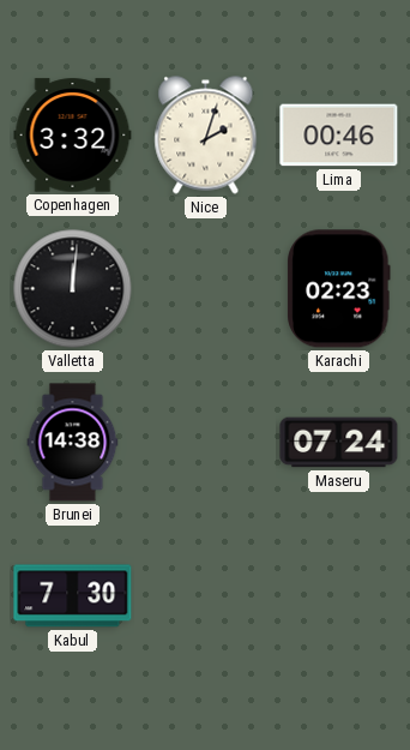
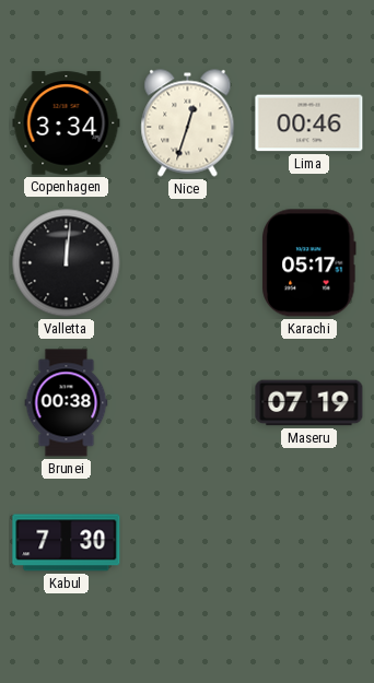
Copenhagen: 3:32 -> 3:34
Nice: 2:03 -> 12:33
Karachi: 02:23 -> 05:17
Brunei: 14:38 -> 00:38
Maseru: 07:24 -> 07:19
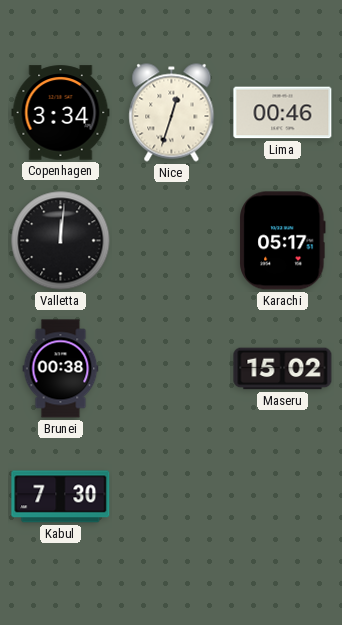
Maseru: 07:19 -> 15:02
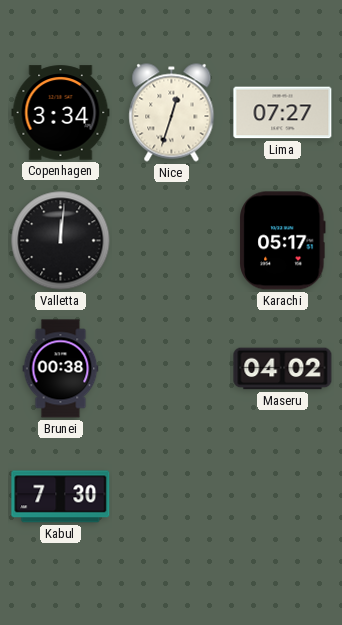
Lima: 00:46 -> 07:27
Maseru: 15:02 -> 04:02
